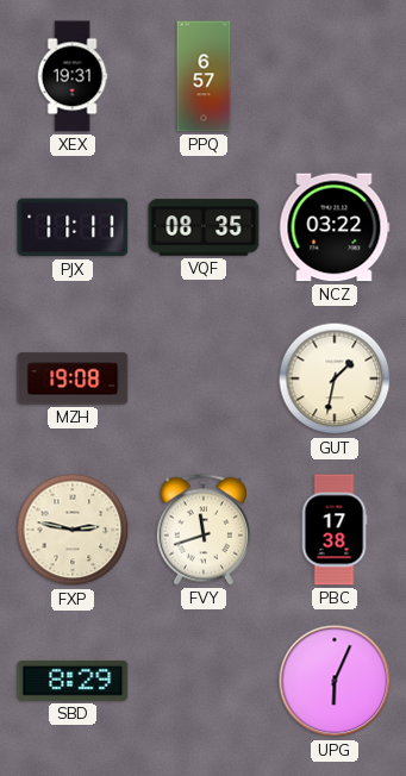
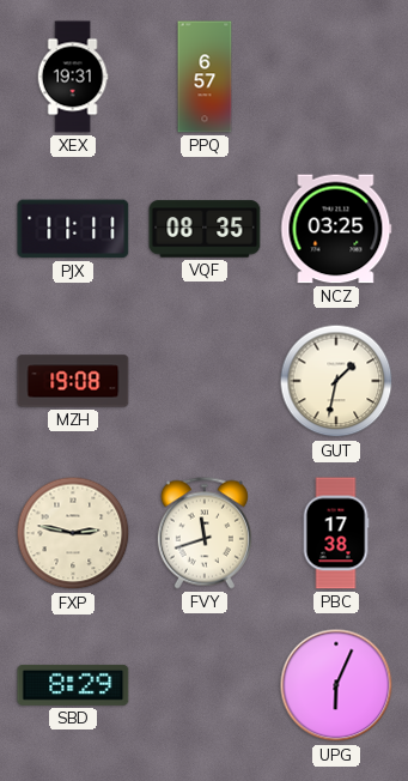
NCZ: 03:22 -> 03:25
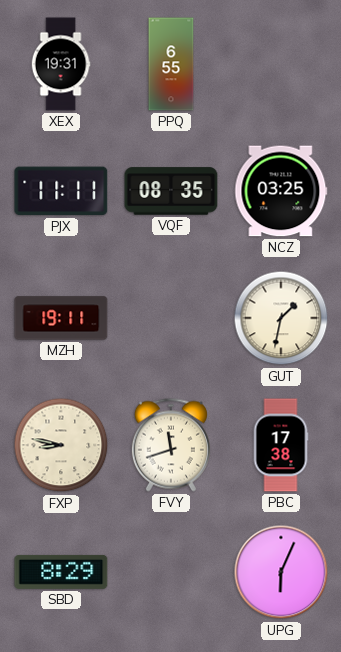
PPQ: 6:57 -> 6:55
MZH: 19:08 -> 19:11
FXP: 2:47 -> 8:47
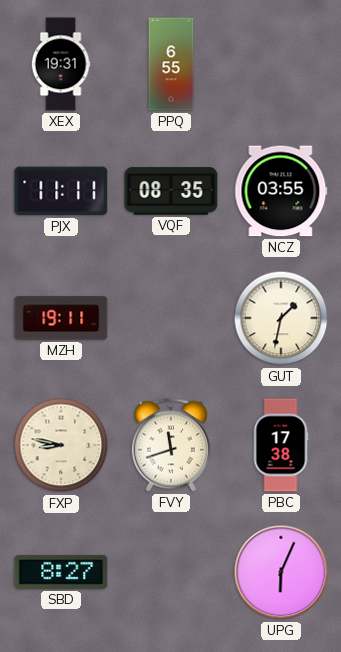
NCZ: 03:25 -> 03:55
SBD: 8:29 -> 8:27
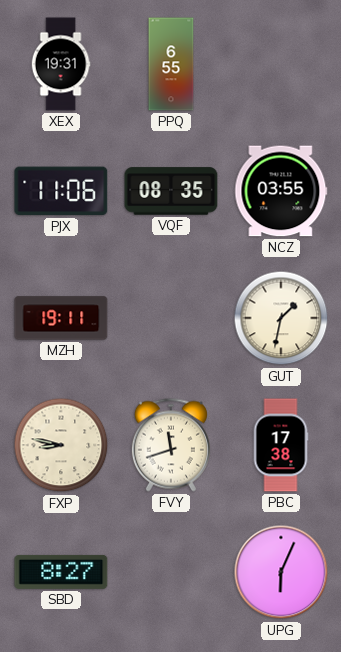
PJX: 11:11 -> 11:06
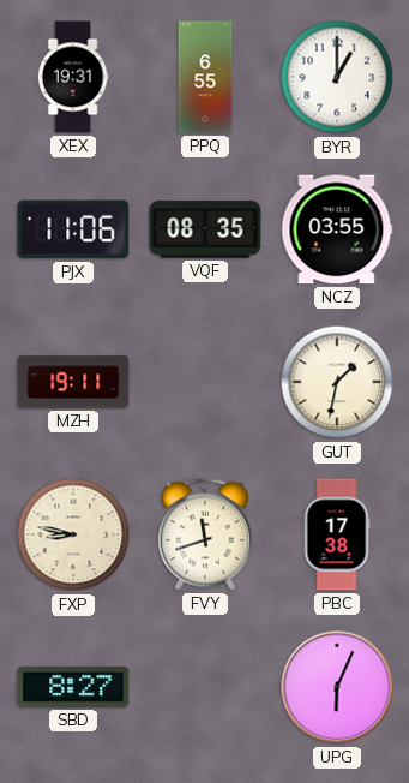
BYR: none -> 1:00
